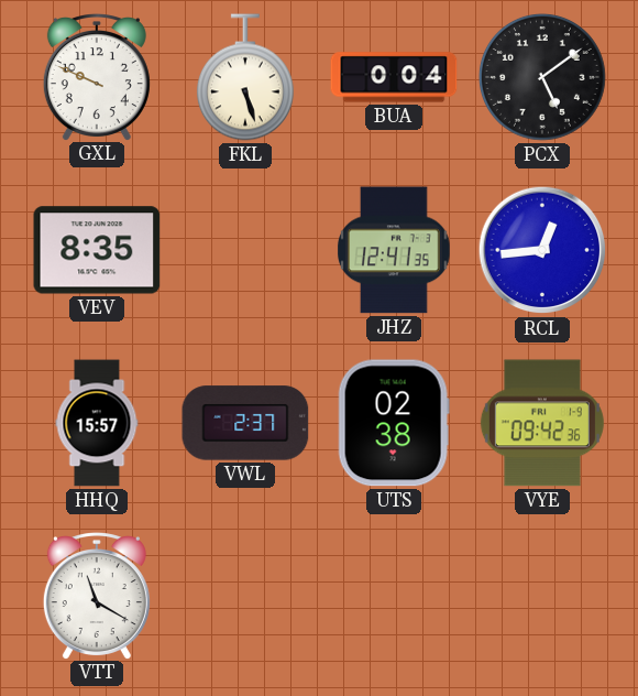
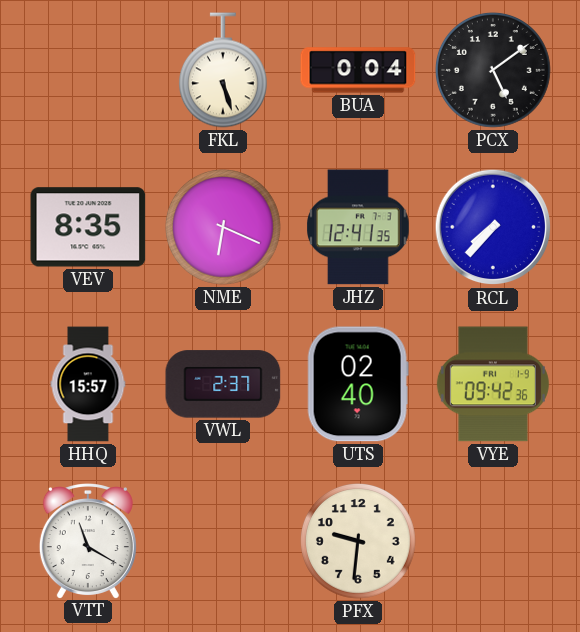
GXL: 9:49 -> none
NME: none -> 6:19
RCL: 12:44 -> 7:37
UTS: 02:38 -> 02:40
PFX: none -> 9:31
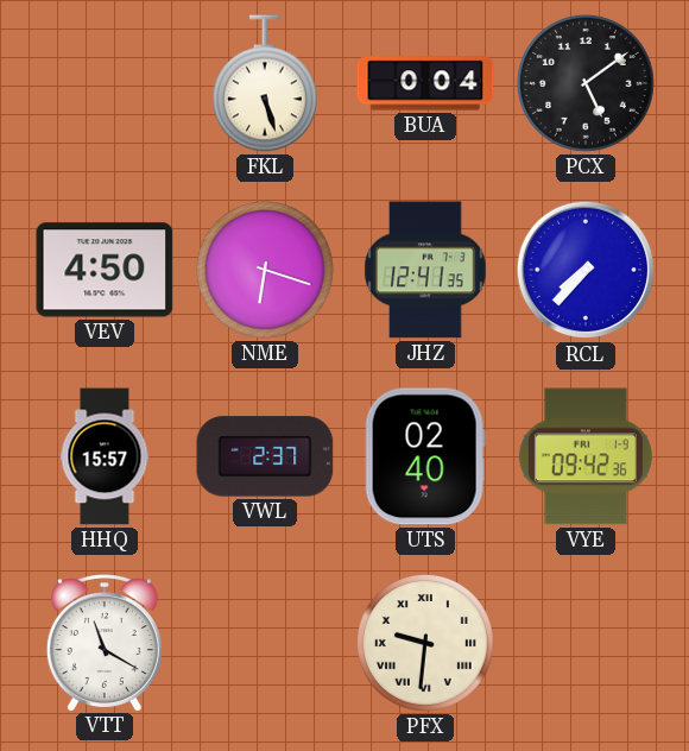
VEV: 8:35 -> 4:50
NME: 6:19 -> 6:18
PFX numerals: Arabic -> Roman
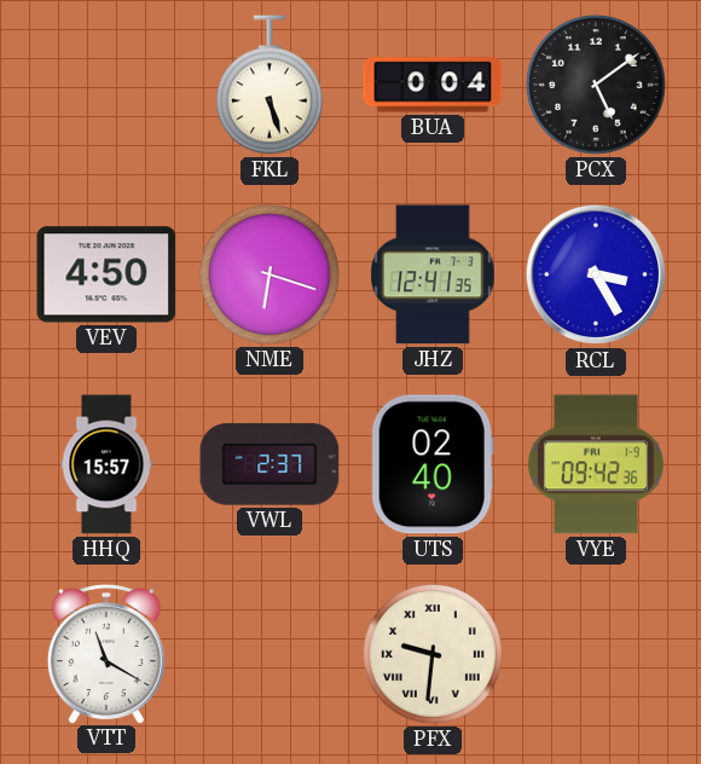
RCL: 7:37 -> 3:25
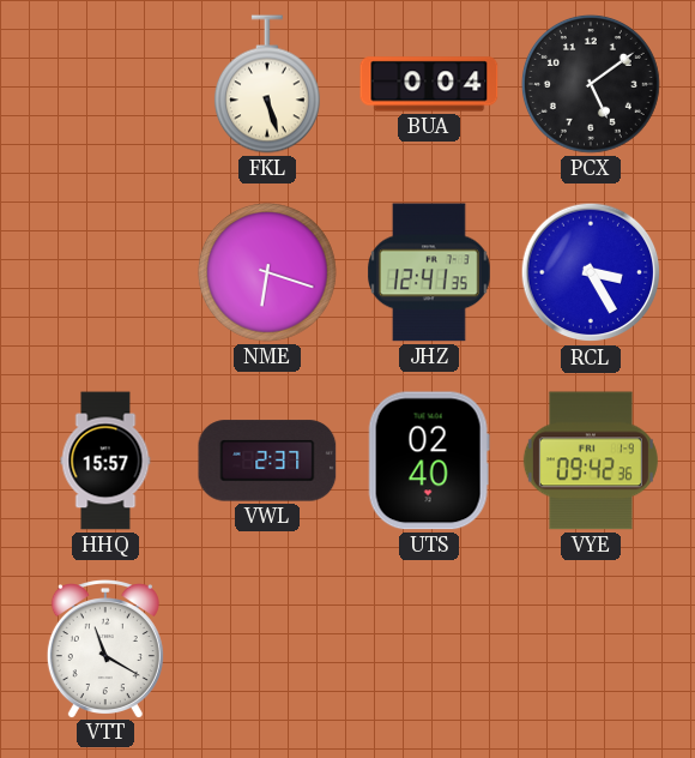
VEV: 4:50 -> none
PFX: 9:31 -> none
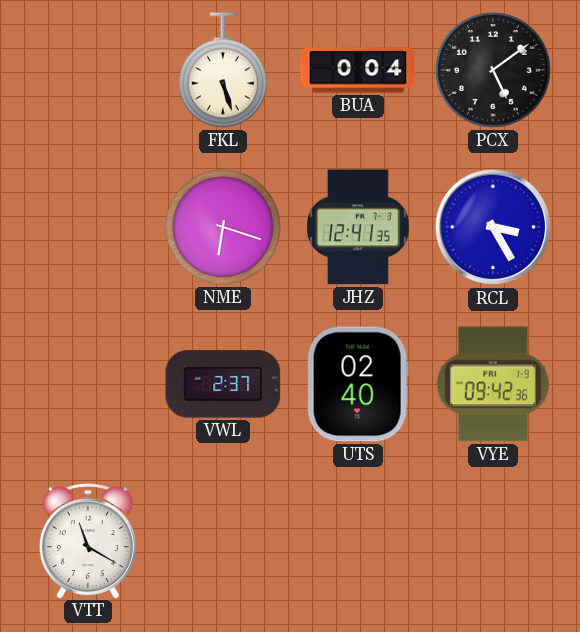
HHQ: 15:57 -> none
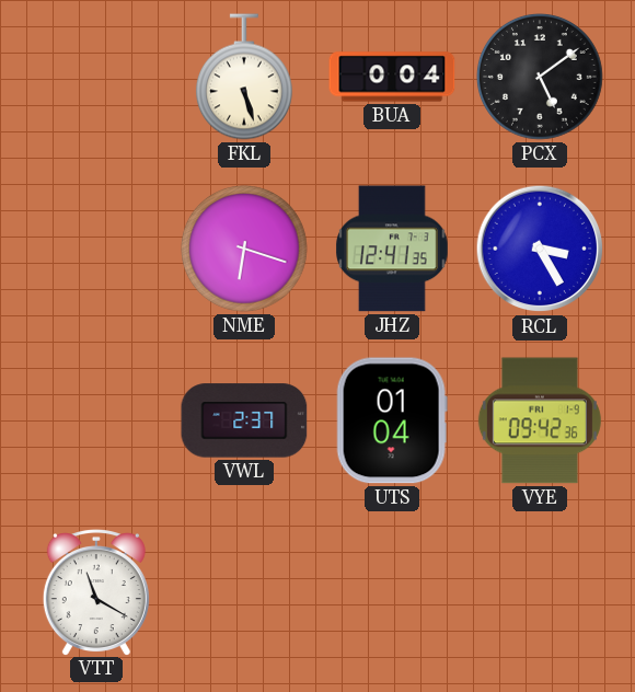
UTS: 02:40 -> 01:04
